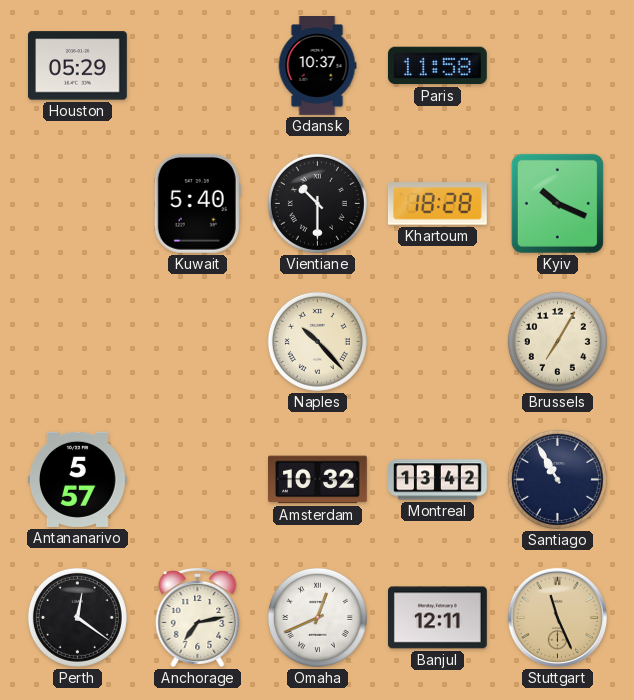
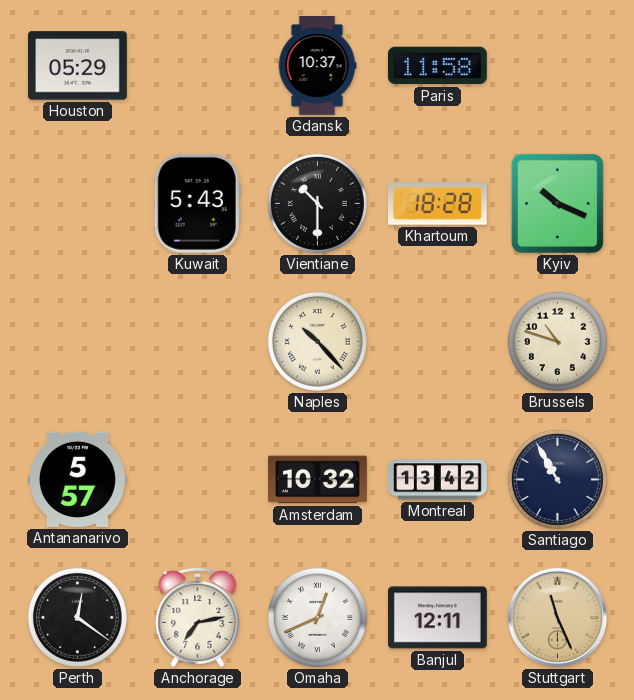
Kuwait: 5:40 -> 5:43
Brussels: 7:05 -> 10:48
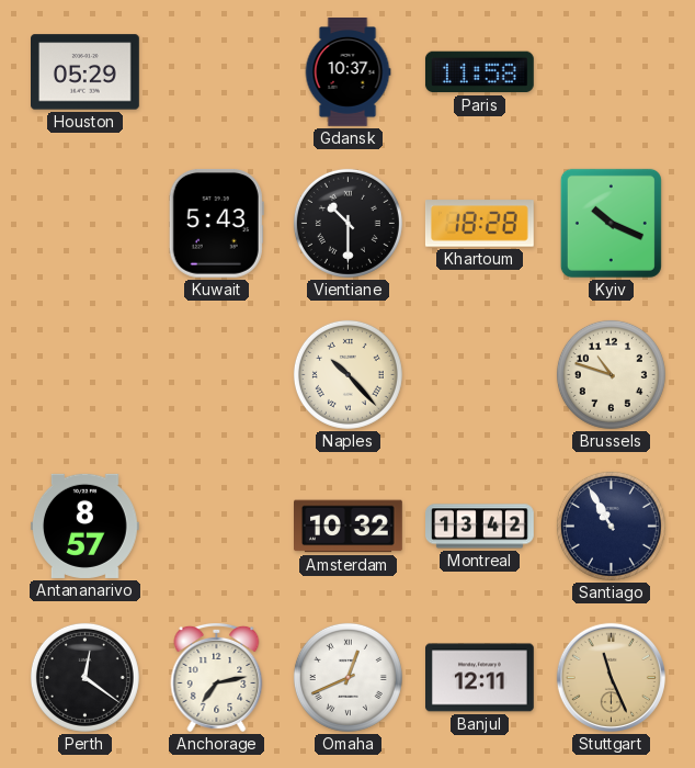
Antananarivo: 5:57 -> 8:57
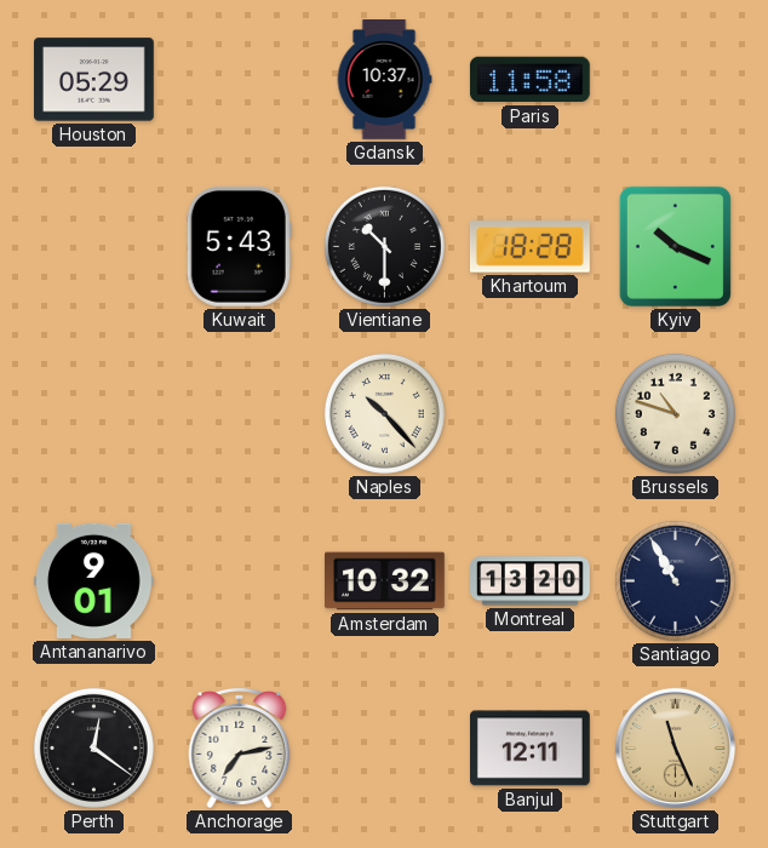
Antananarivo: 8:57 -> 9:01
Montreal: 13:42 -> 13:20
Omaha: 12:41 -> none
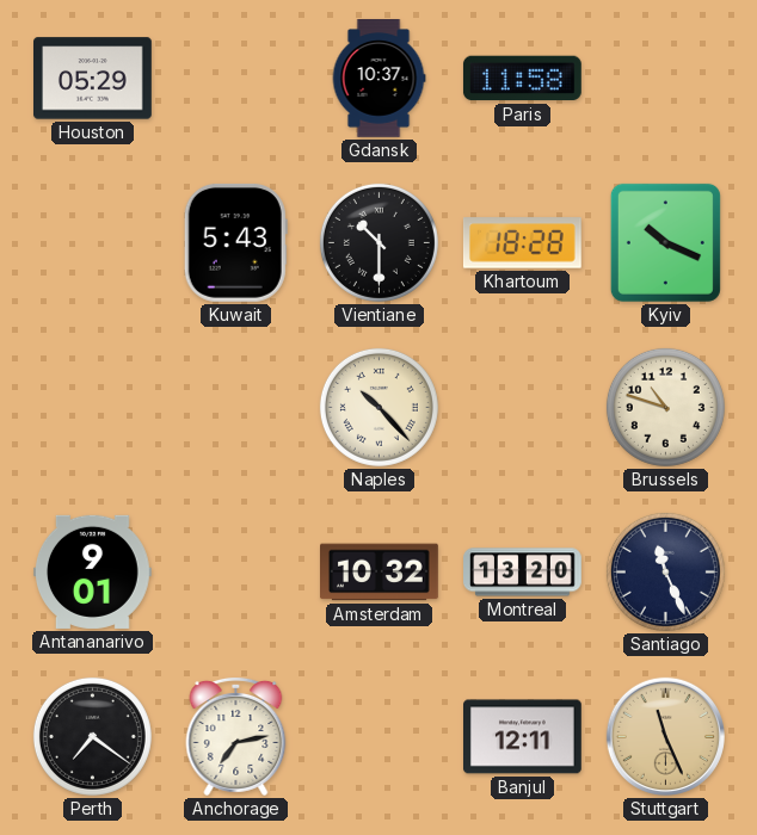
Santiago: 10:55 -> 11:26
Perth: 12:21 -> 7:21
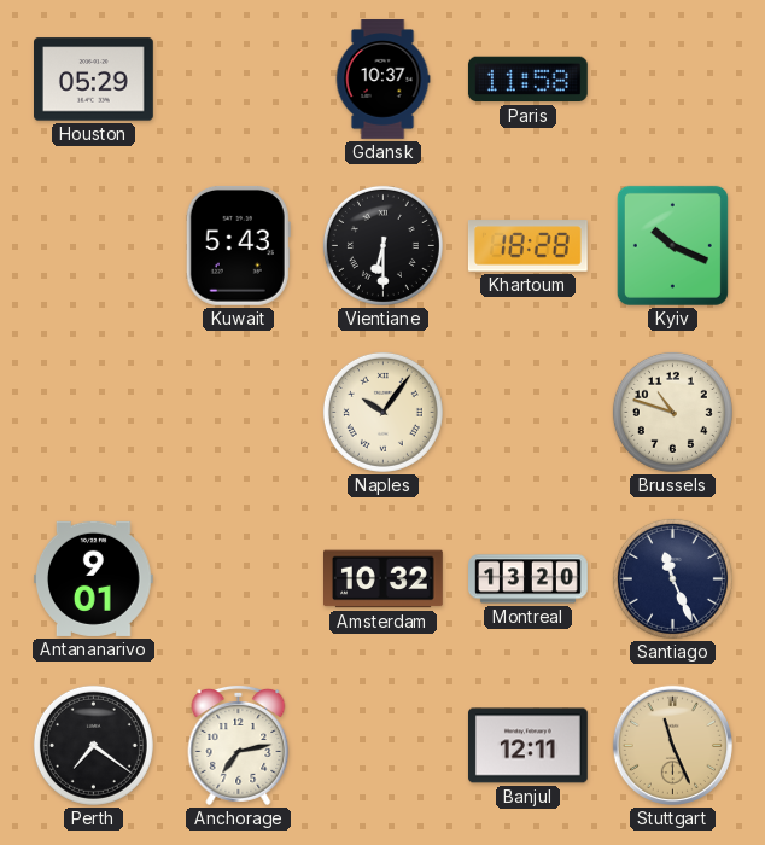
Vientiane: 10:30 -> 6:30
Naples: 10:23 -> 10:06
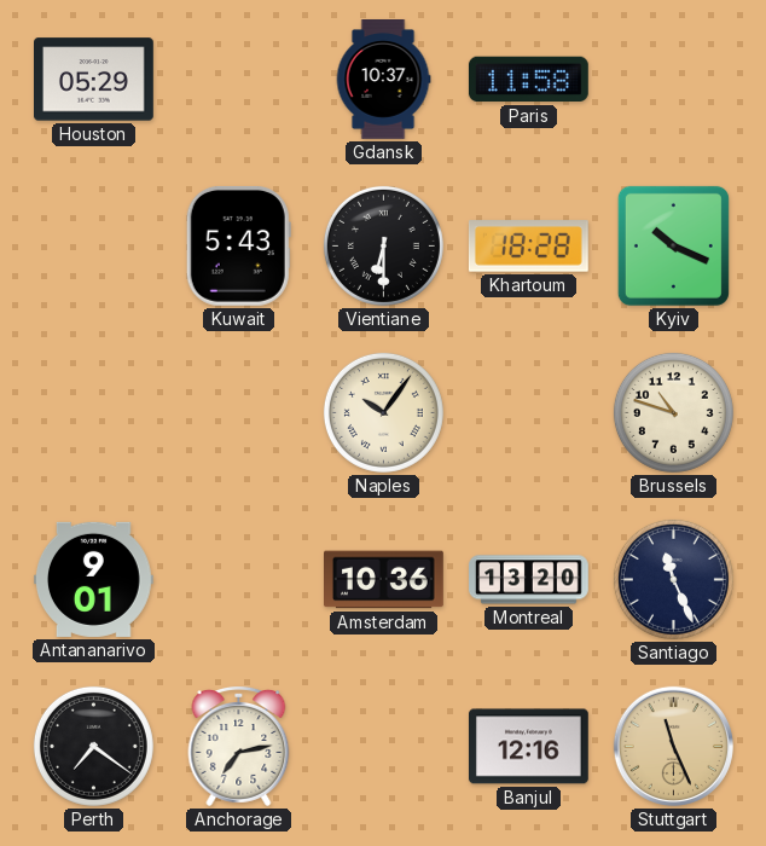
Amsterdam: 10:32 -> 10:36
Banjul: 12:11 -> 12:16
